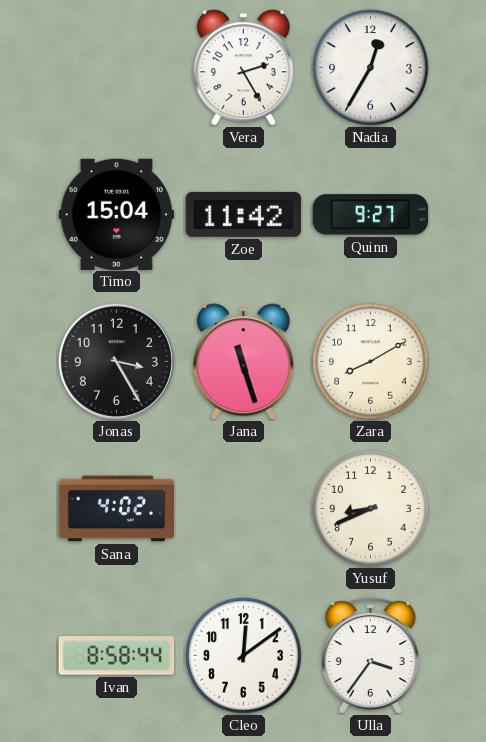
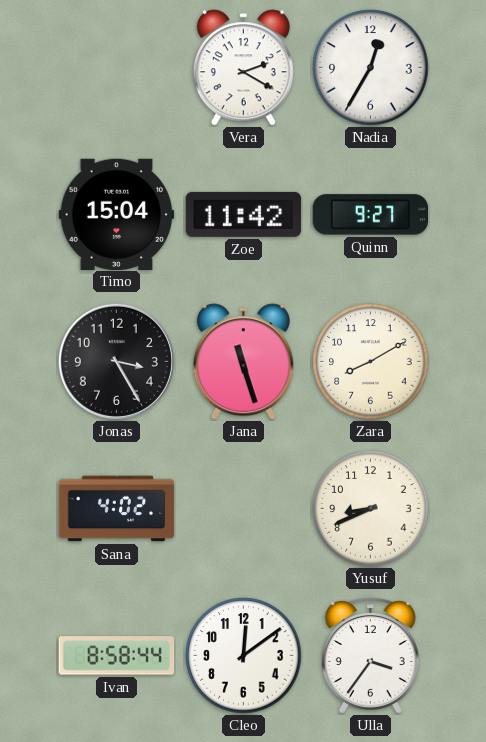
Vera: 2:25 -> 2:20
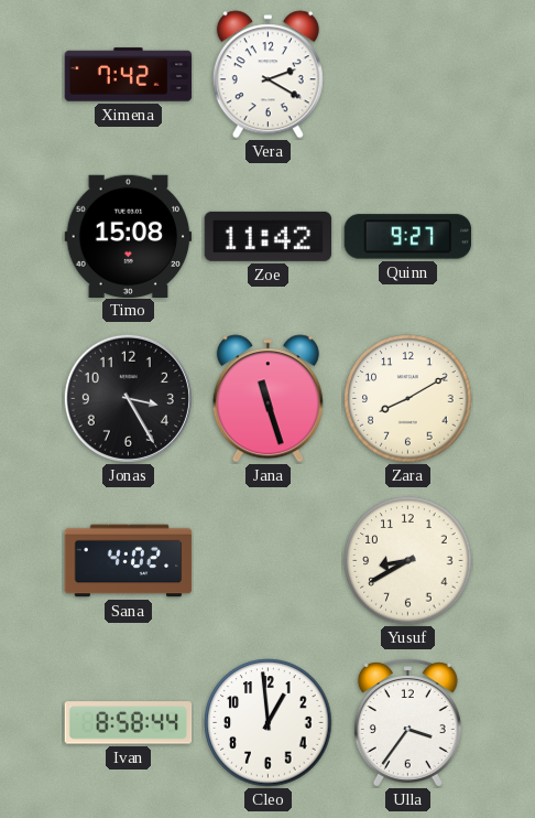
Ximena: none -> 7:42
Nadia: 12:35 -> none
Timo: 15:04 -> 15:08
Yusuf: 8:41 -> 8:40
Cleo: 12:09 -> 12:59
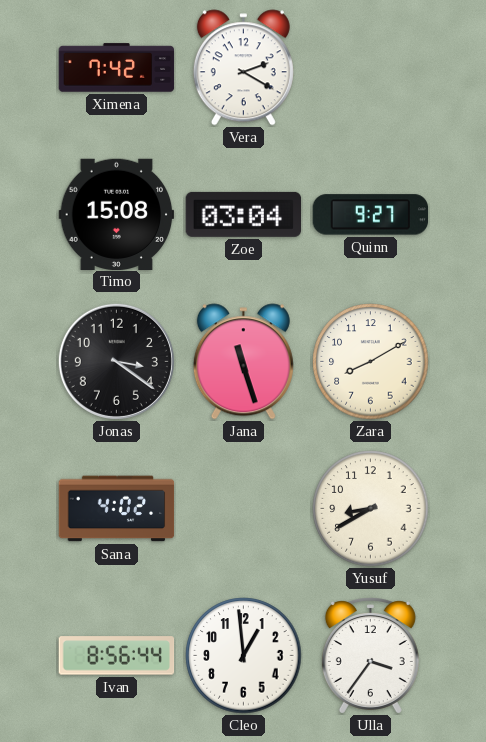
Zoe: 11:42 -> 03:04
Jonas: 3:25 -> 3:21
Ivan: 8:58 -> 8:56
